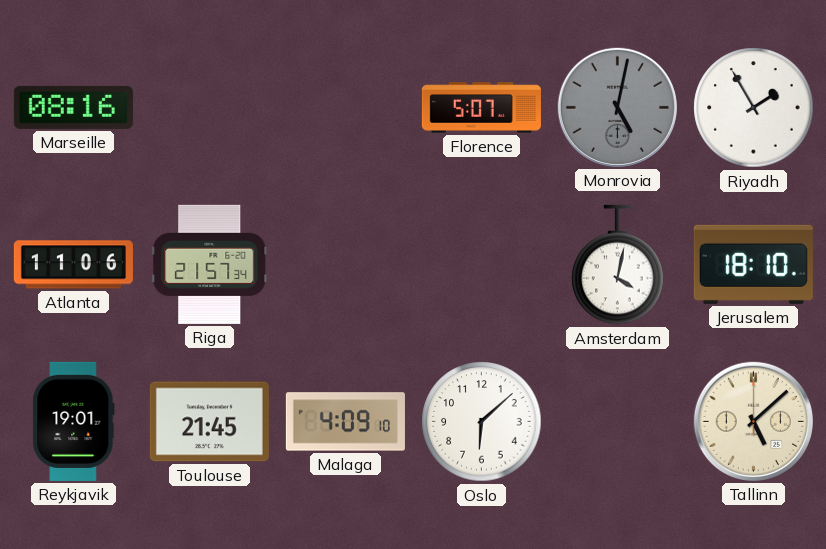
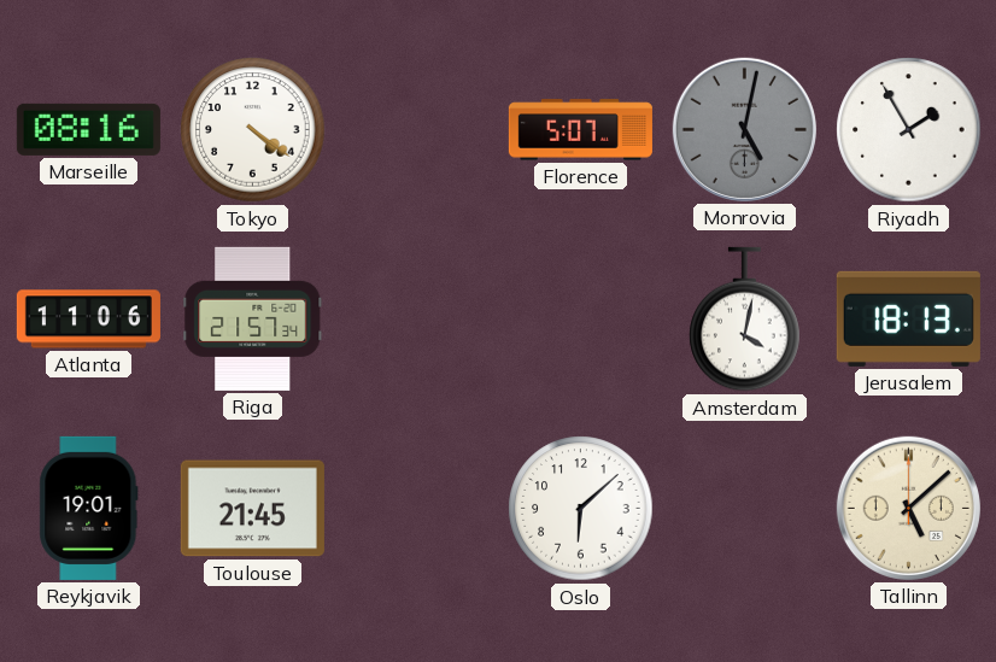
Tokyo: none -> 4:21
Jerusalem: 18:10 -> 18:13
Malaga: 4:09 -> none
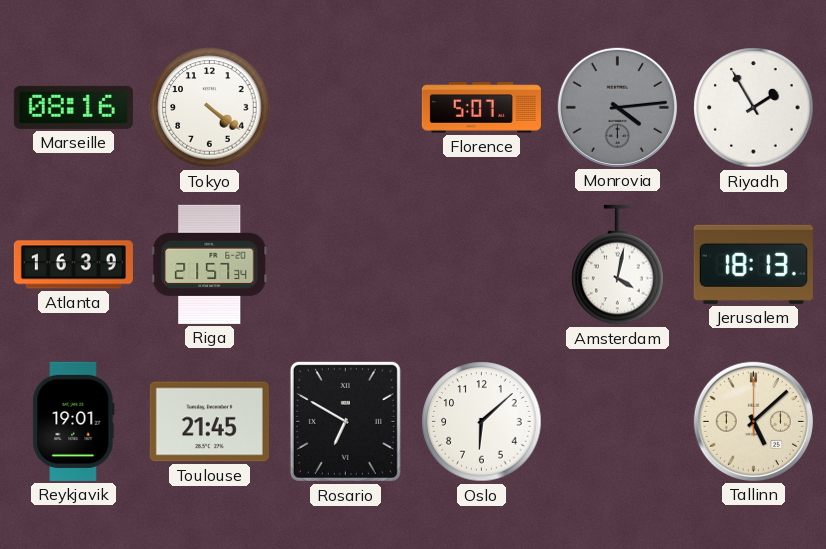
Monrovia: 5:02 -> 4:14
Atlanta: 11:06 -> 16:39
Rosario: none -> 6:50
